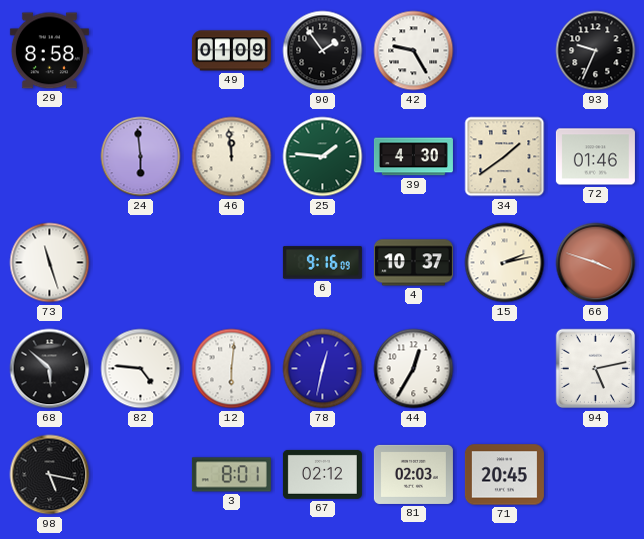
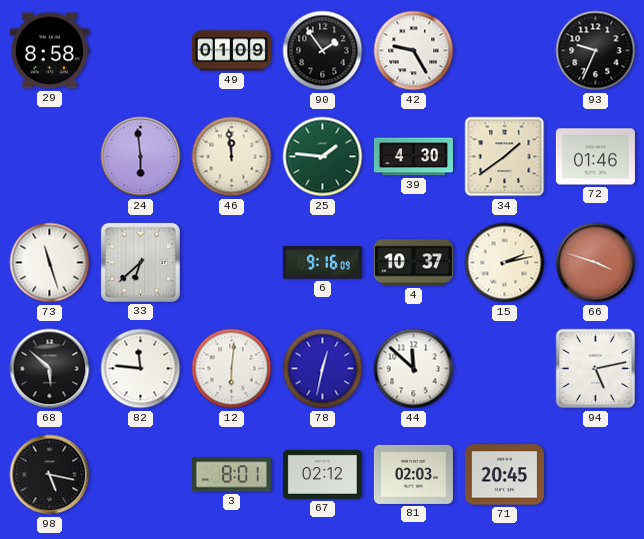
33: none -> 6:38
82: 4:46 -> 11:46
44: 12:35 -> 11:52
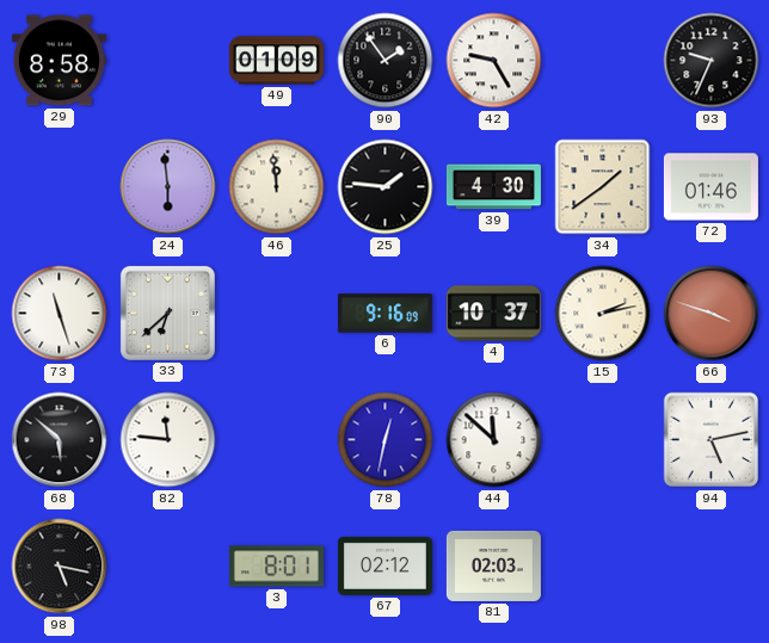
25 dial: green -> black
12: 6:01 -> none
71: 20:45 -> none
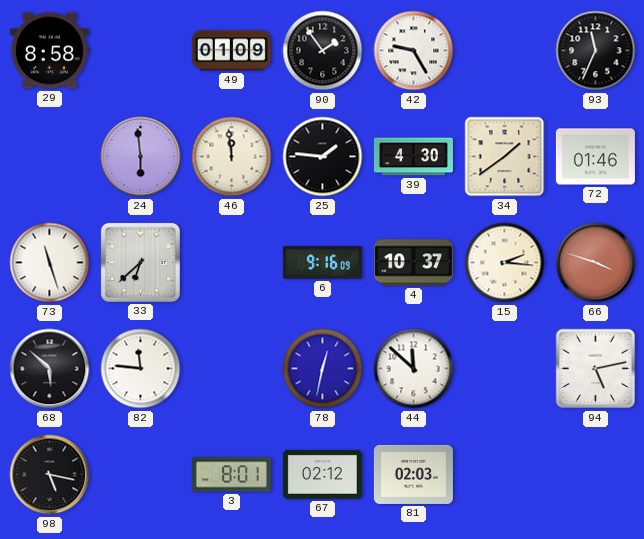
93: 9:34 -> 11:34
15: 2:13 -> 2:16
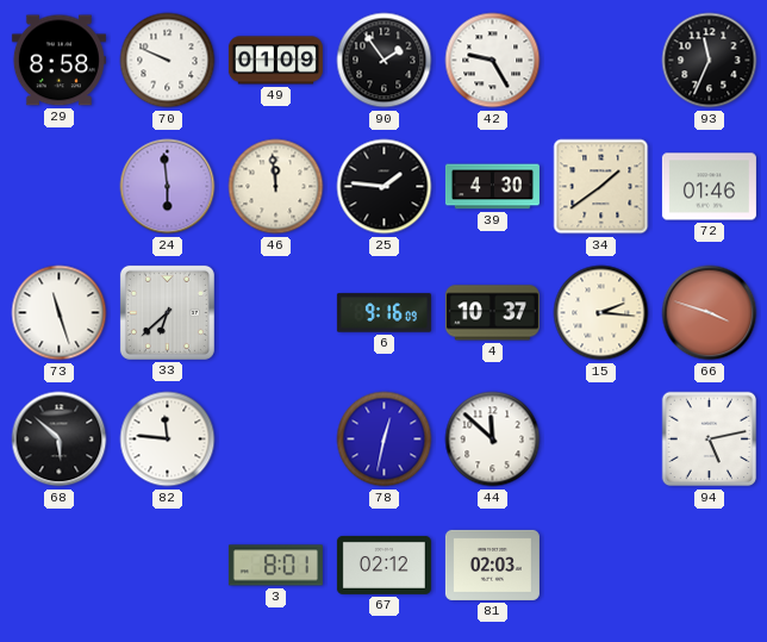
70: none -> 9:49
98: 5:17 -> none
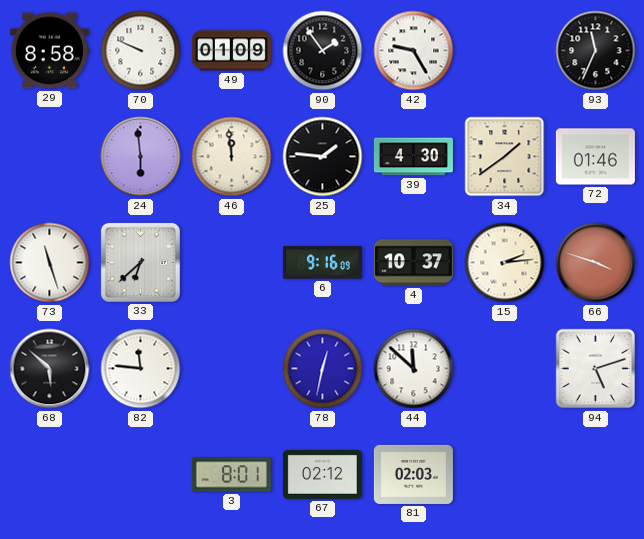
15: 2:16 -> 2:14
94: 5:13 -> 5:12
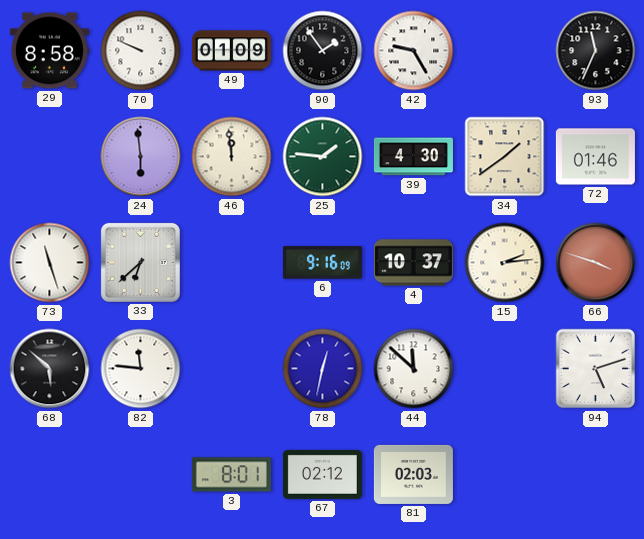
25 dial: black -> green
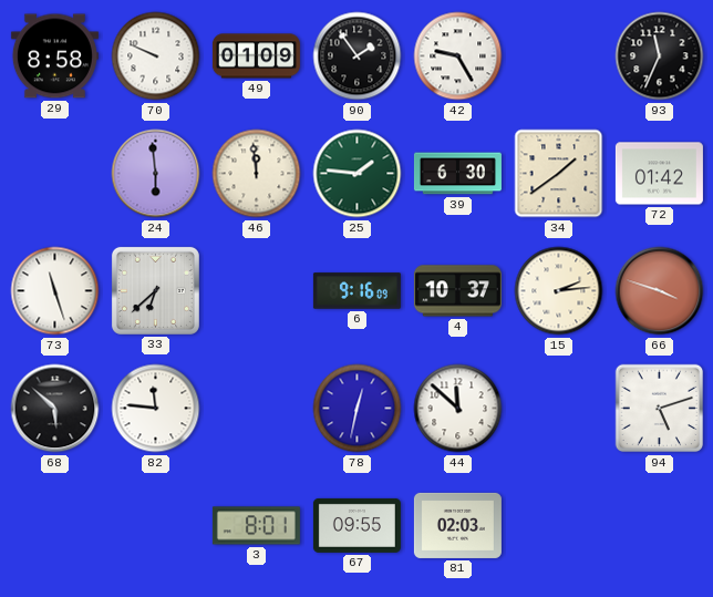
39: 4:30 -> 6:30
72: 01:46 -> 01:42
67: 02:12 -> 09:55
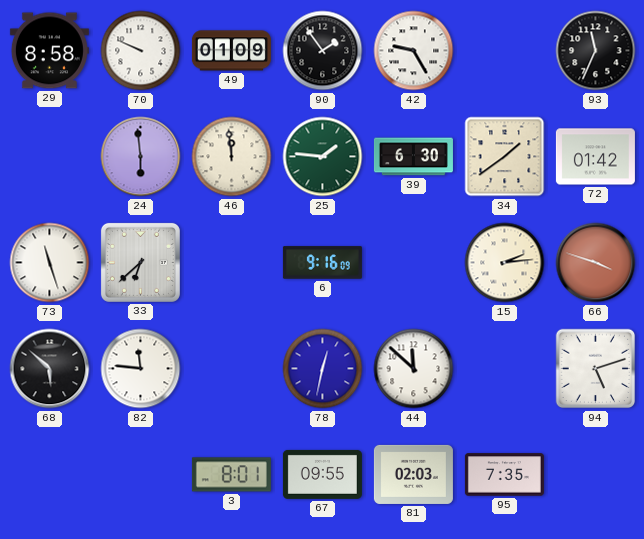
4: 10:37 -> none
95: none -> 7:35
